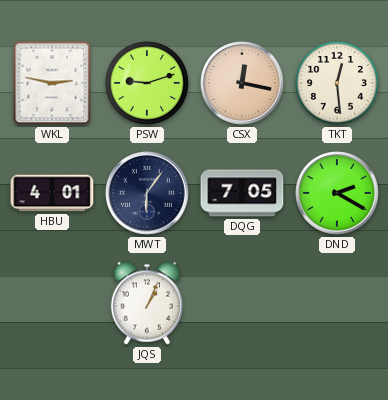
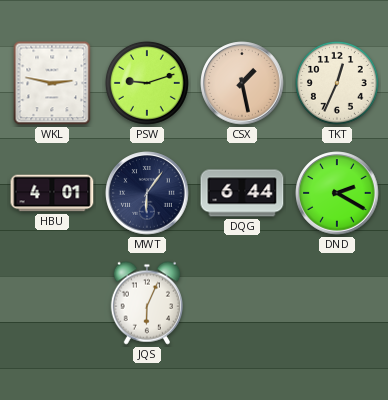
CSX: 12:17 -> 1:28
TKT: 12:29 -> 12:34
DQG: 7:05 -> 6:44
JQS: 1:04 -> 6:04
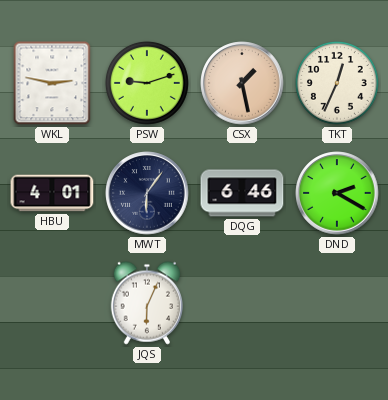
DQG: 6:44 -> 6:46
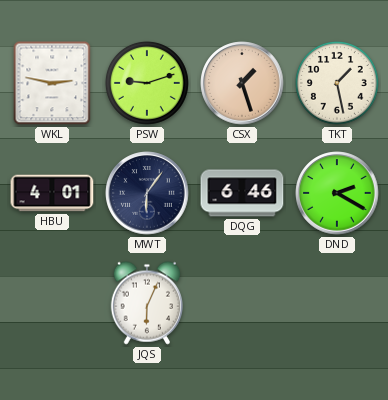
CSX: 1:28 -> 1:27
TKT: 12:34 -> 1:28
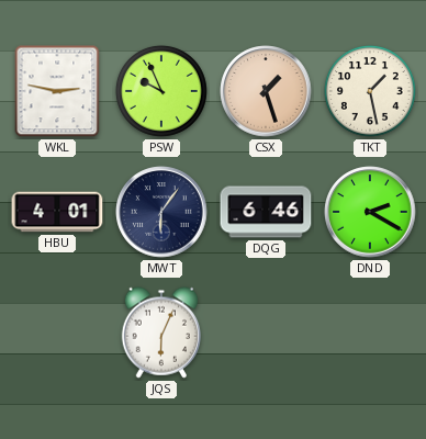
PSW: 9:12 -> 9:56
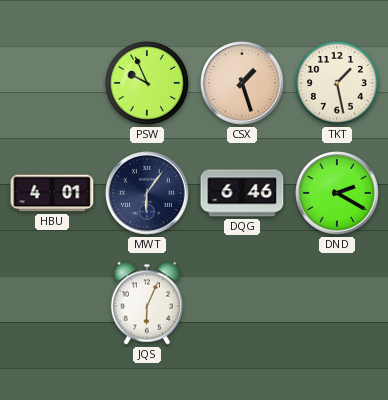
WKL: 2:47 -> none
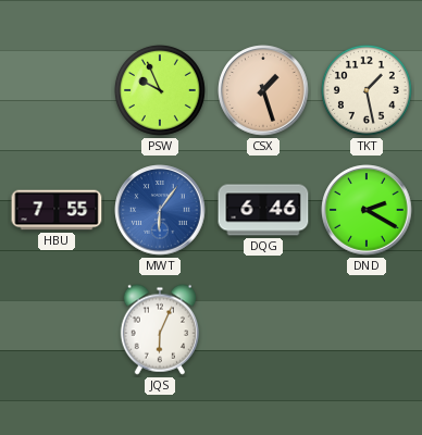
HBU: 4:01 -> 7:55
MWT dial: navy -> blue
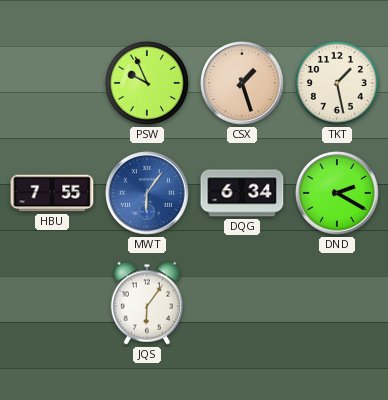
DQG: 6:46 -> 6:34
JQS: 6:04 -> 6:06
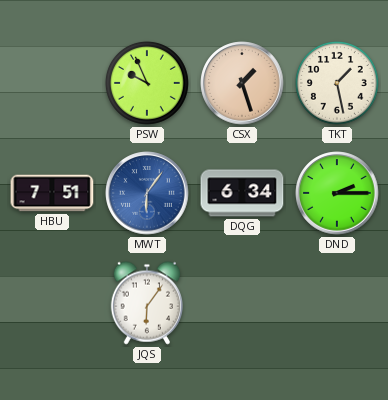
HBU: 7:55 -> 7:51
DND: 2:20 -> 2:15
